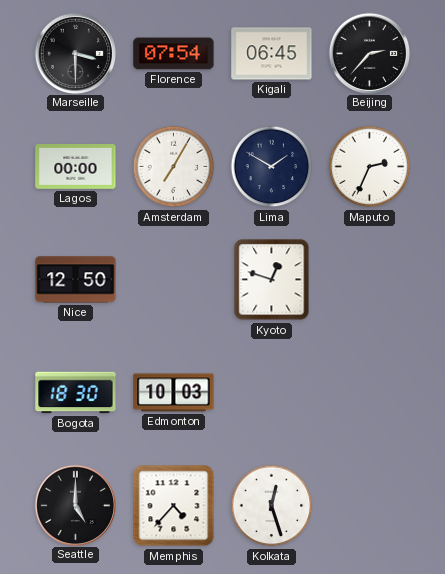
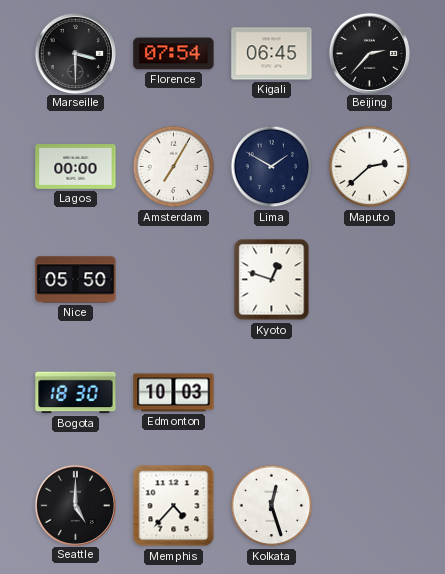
Maputo: 2:34 -> 2:38
Nice: 12:50 -> 05:50
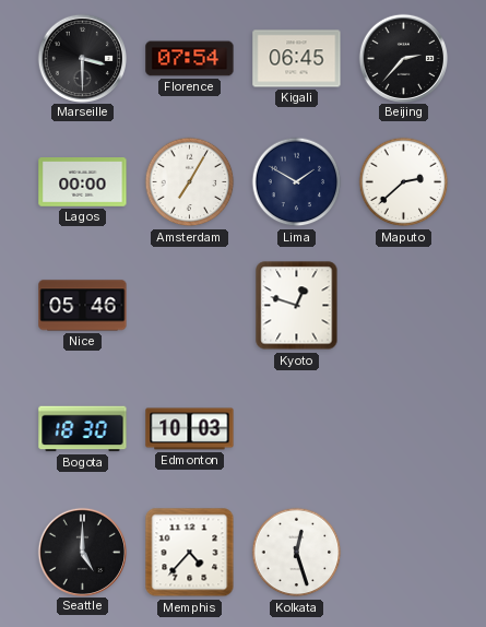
Nice: 05:50 -> 05:46
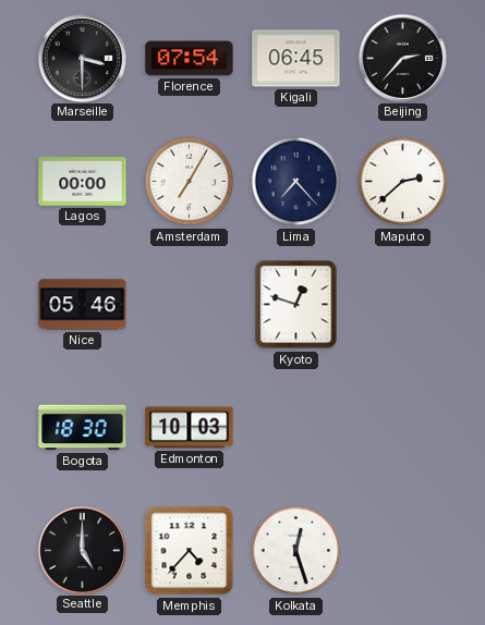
Lima: 1:50 -> 7:23
